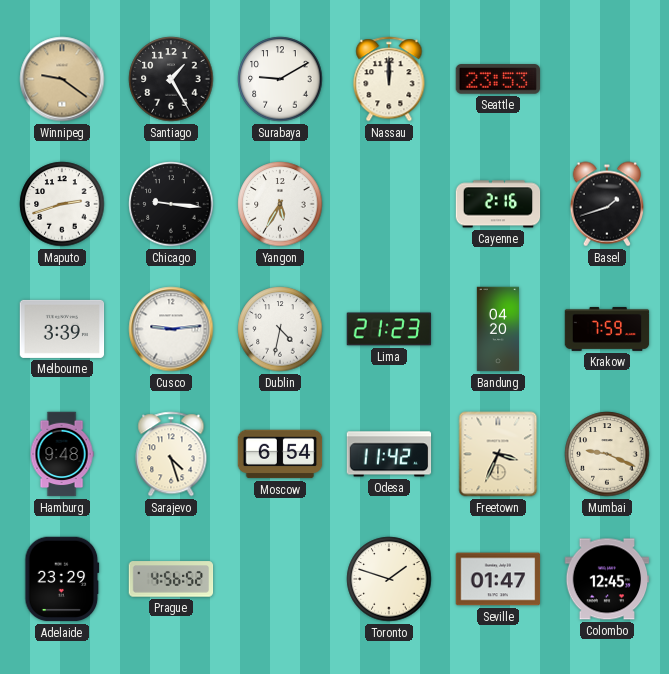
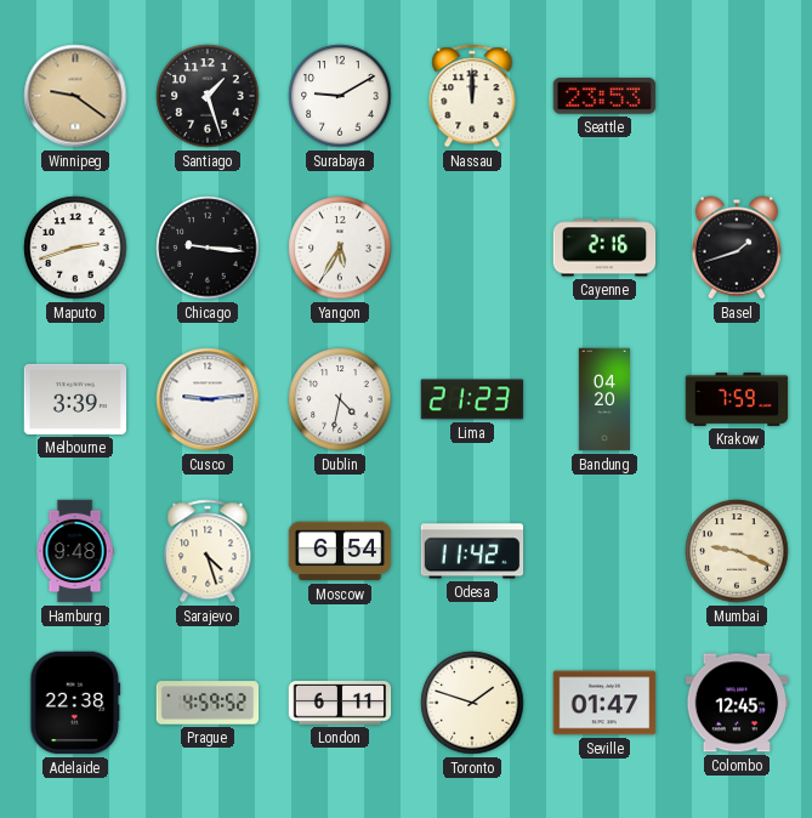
Santiago: 1:25 -> 1:27
Freetown: 3:34 -> none
Adelaide: 23:29 -> 22:38
Prague: 4:56 -> 4:59
London: none -> 6:11
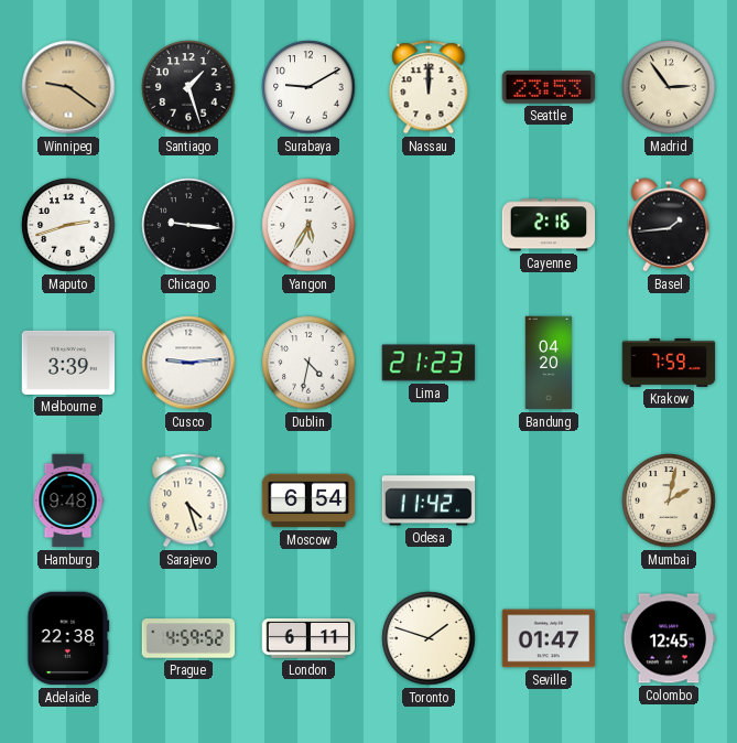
Madrid: none -> 2:54
Basel: 1:42 -> 1:44
Mumbai: 9:19 -> 2:02
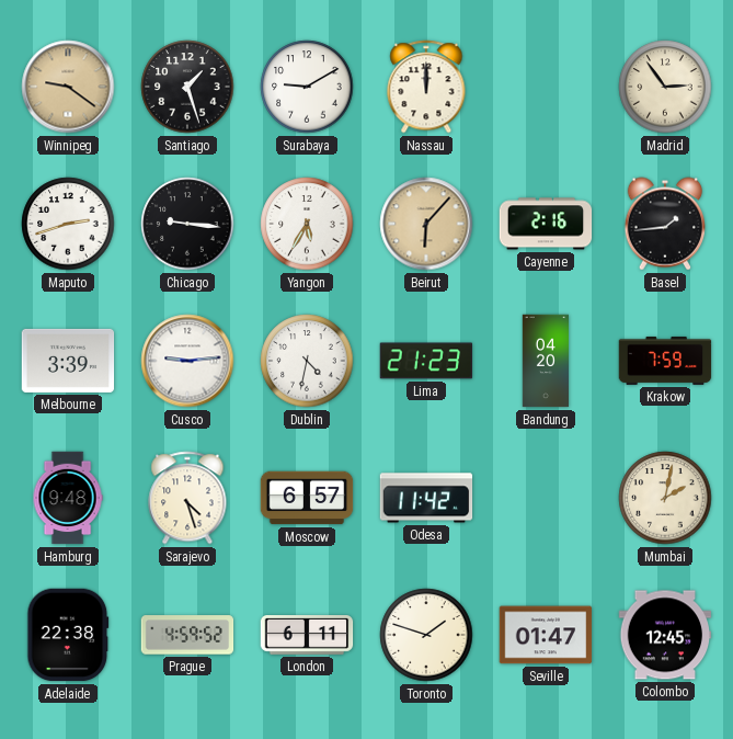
Seattle: 23:53 -> none
Beirut: none -> 6:07
Moscow: 6:54 -> 6:57
